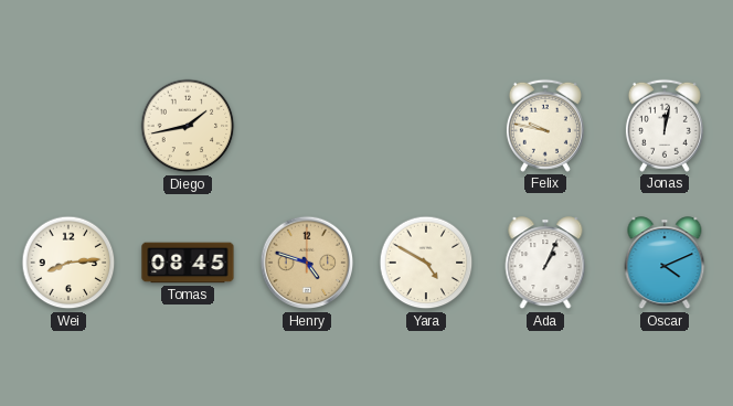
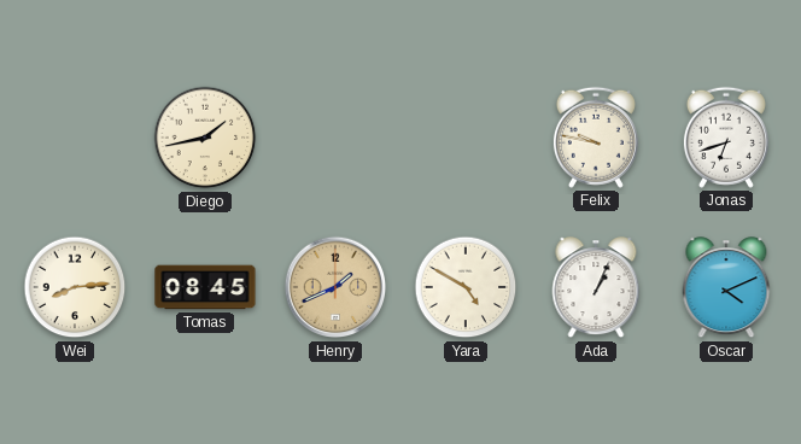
Jonas: 12:02 -> 6:42
Henry: 4:48 -> 1:41
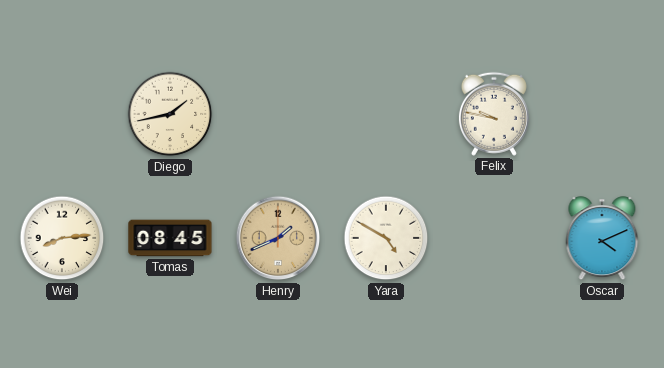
Jonas: 6:42 -> none
Ada: 1:04 -> none
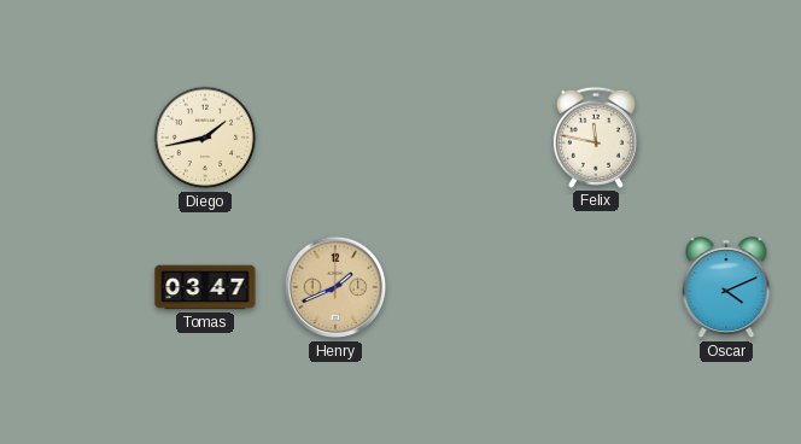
Felix: 9:47 -> 11:47
Wei: 8:14 -> none
Tomas: 08:45 -> 03:47
Yara: 4:50 -> none
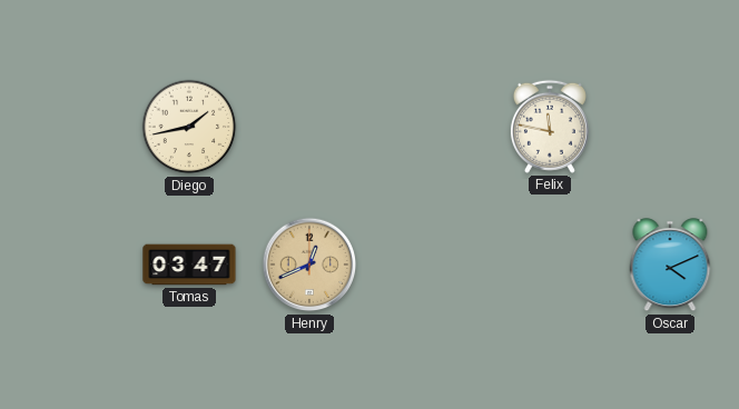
Henry: 1:41 -> 12:41
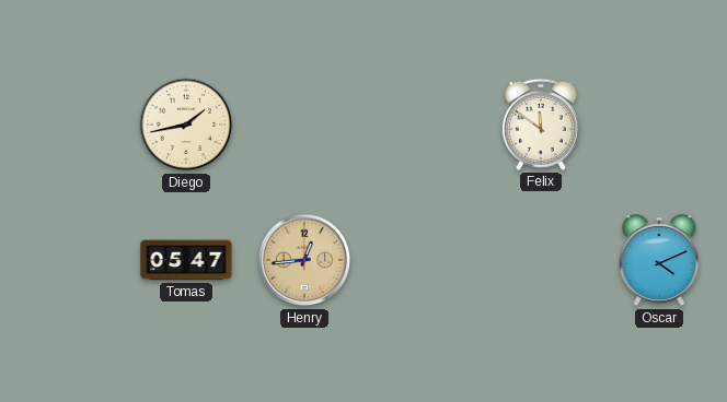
Felix: 11:47 -> 11:51
Tomas: 03:47 -> 05:47
Henry: 12:41 -> 12:44
